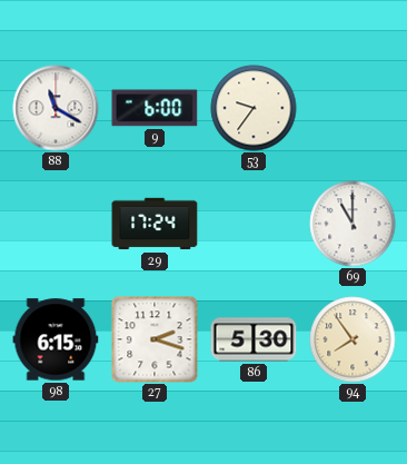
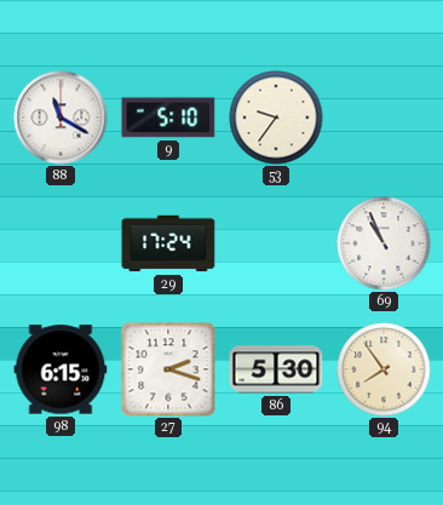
9: 6:00 -> 5:10
69: 11:00 -> 10:56
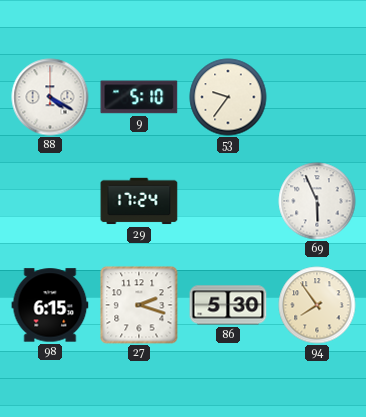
88: 11:20 -> 4:20
69: 10:56 -> 5:56
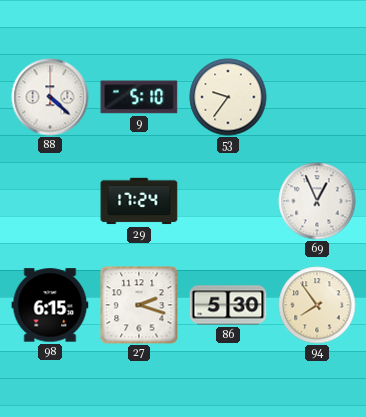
88: 4:20 -> 4:22
69: 5:56 -> 12:56
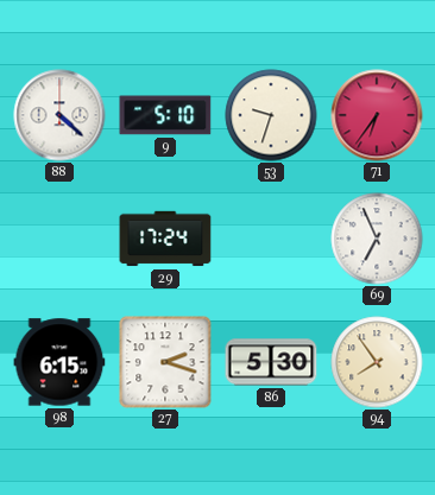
53: 9:36 -> 9:33
71: none -> 6:36
69: 12:56 -> 6:56
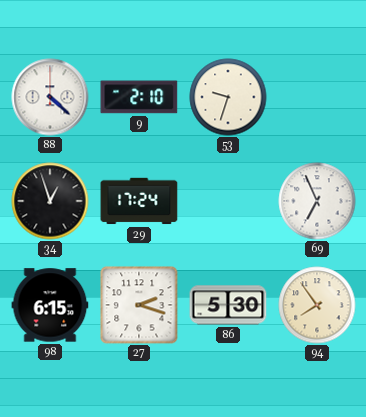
9: 5:10 -> 2:10
71: 6:36 -> none
34: none -> 12:57
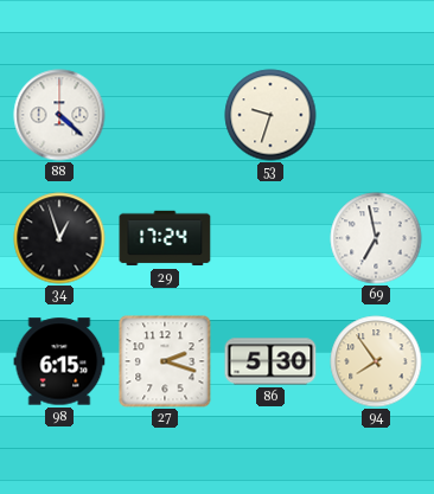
9: 2:10 -> none
69: 6:56 -> 6:58
